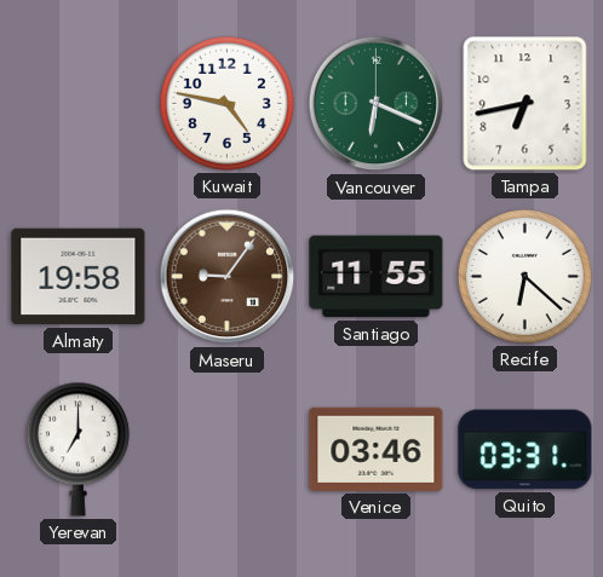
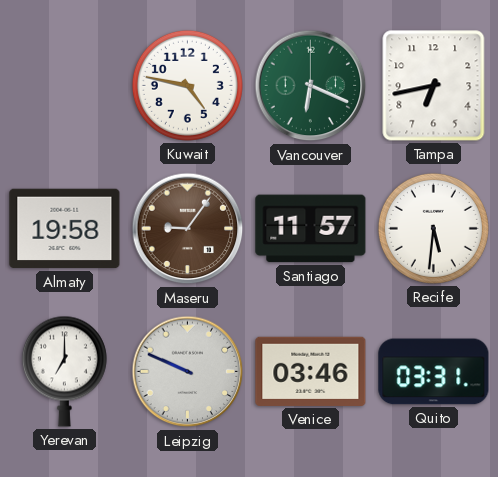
Santiago: 11:55 -> 11:57
Recife: 6:22 -> 5:31
Leipzig: none -> 9:49
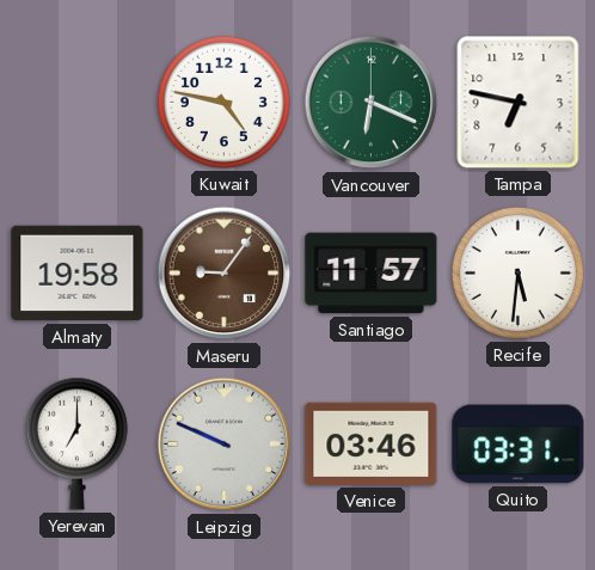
Tampa: 6:43 -> 6:47
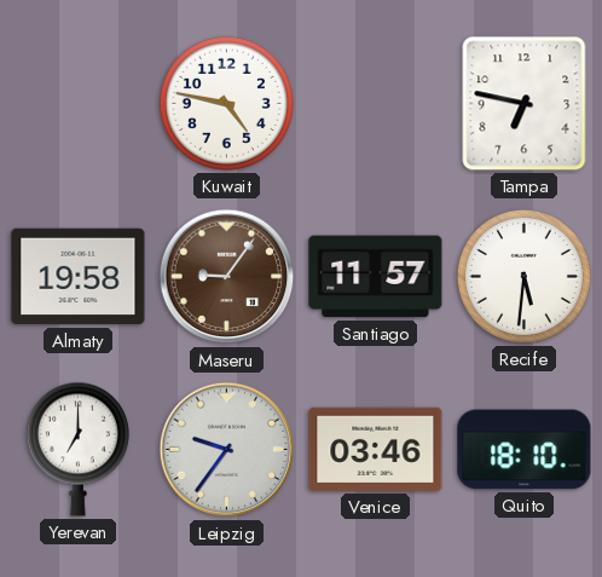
Vancouver: 6:19 -> none
Leipzig: 9:49 -> 9:36
Quito: 03:31 -> 18:10
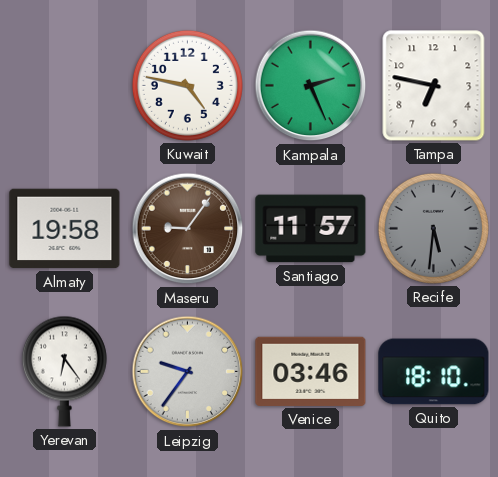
Kampala: none -> 2:26
Recife dial: white -> grey
Yerevan: 7:00 -> 6:24
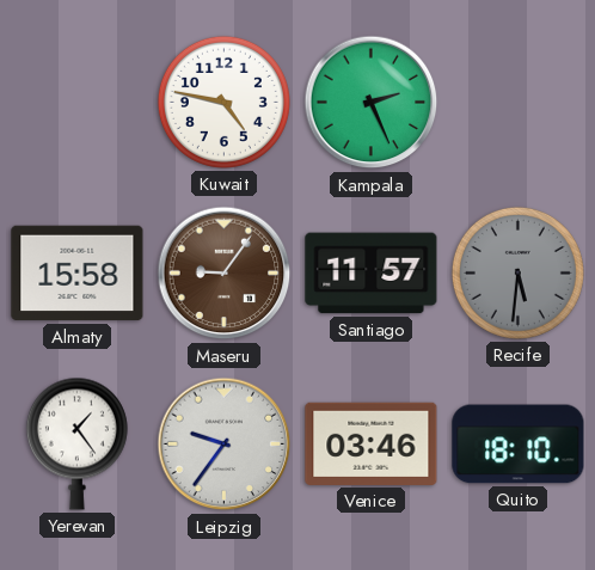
Tampa: 6:47 -> none
Almaty: 19:58 -> 15:58
Yerevan: 6:24 -> 1:24
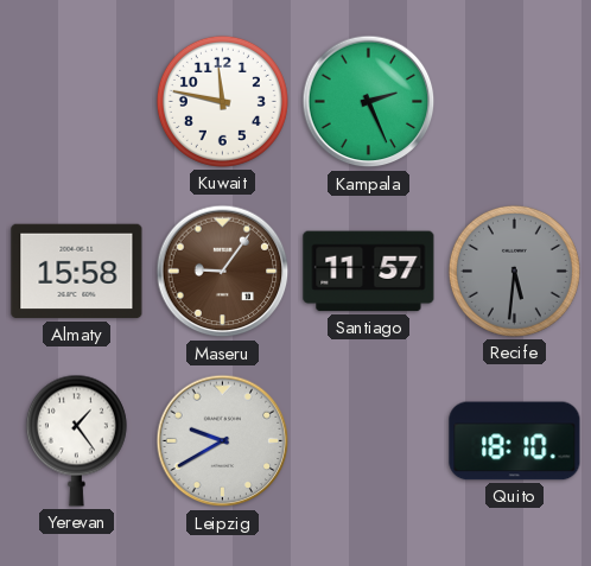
Kuwait: 4:47 -> 11:47
Leipzig: 9:36 -> 9:40
Venice: 03:46 -> none
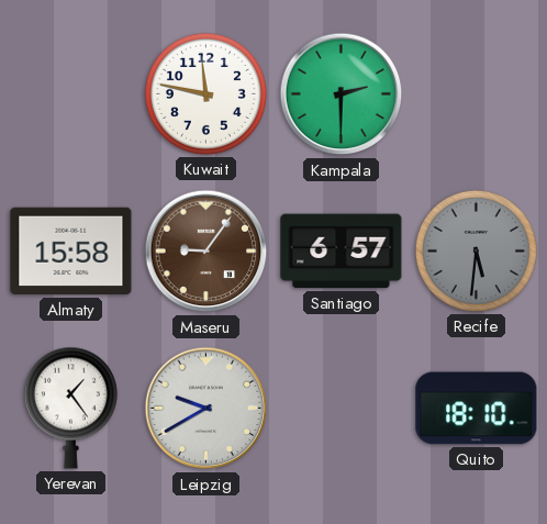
Kampala: 2:26 -> 2:30
Santiago: 11:57 -> 6:57
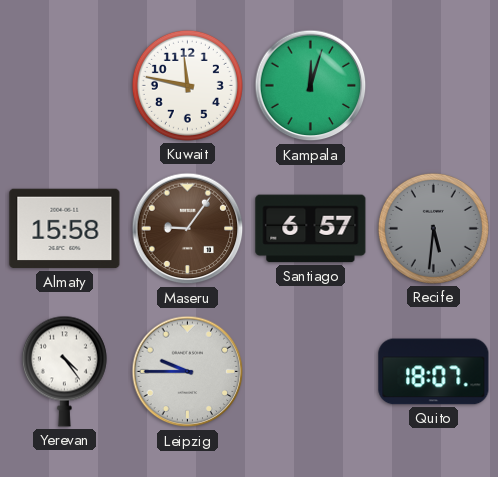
Kampala: 2:30 -> 12:03
Yerevan: 1:24 -> 4:24
Leipzig: 9:40 -> 9:45
Quito: 18:10 -> 18:07
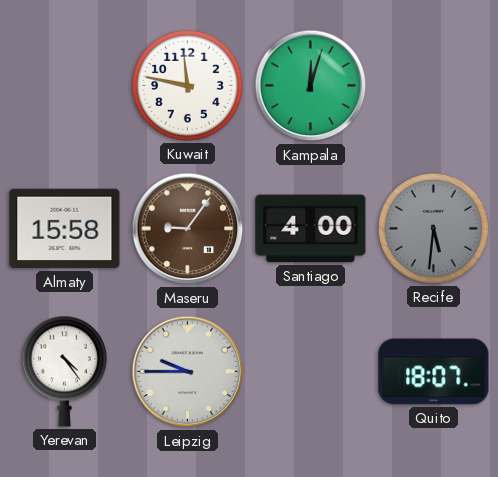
Santiago: 6:57 -> 4:00
